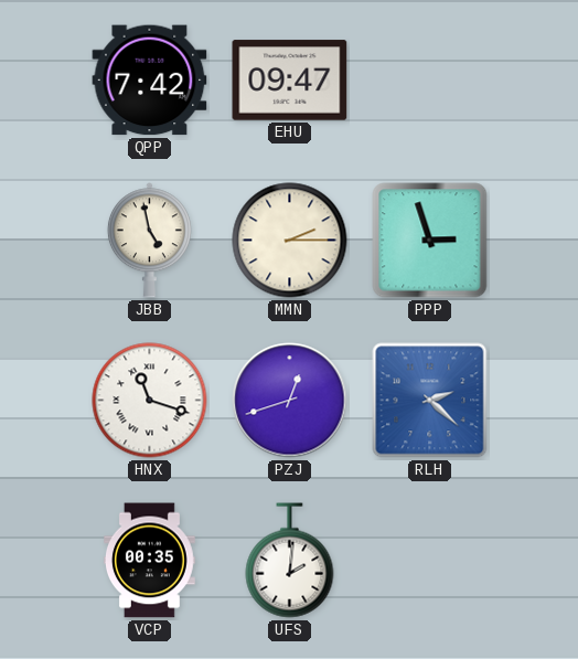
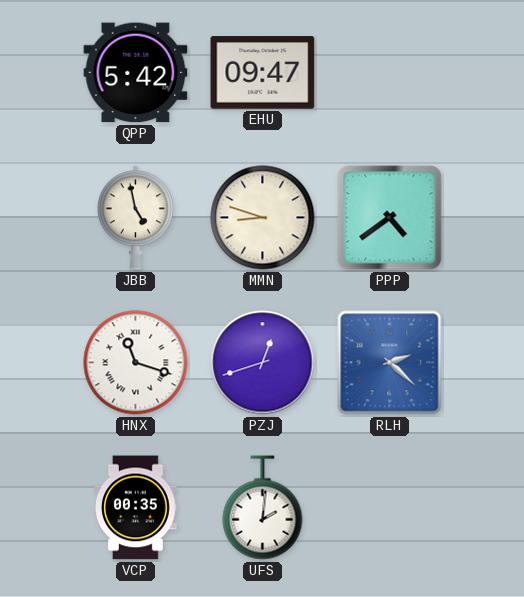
QPP: 7:42 -> 5:42
MMN: 2:15 -> 8:48
PPP: 2:57 -> 4:39
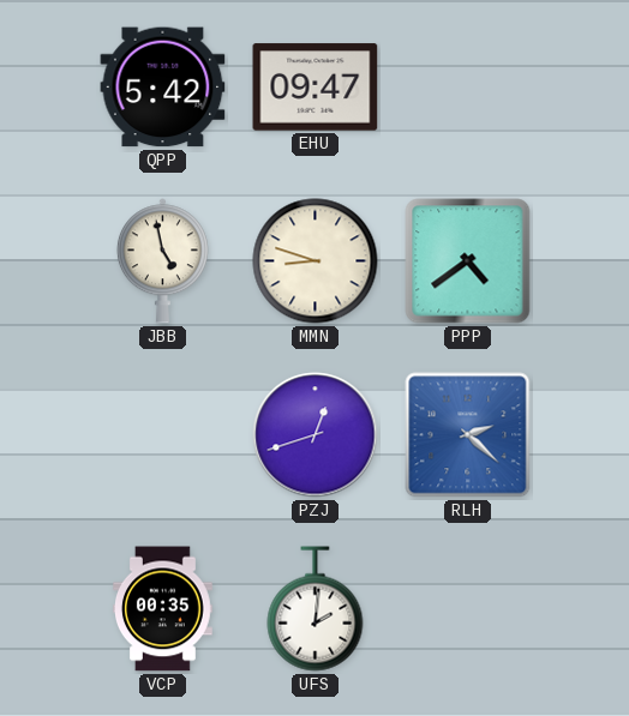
HNX: 11:18 -> none
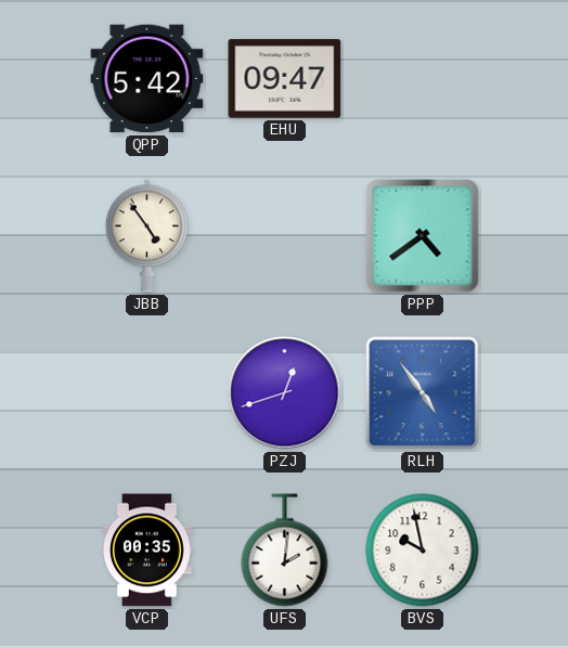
JBB: 4:58 -> 4:54
MMN: 8:48 -> none
RLH: 2:22 -> 4:54
BVS: none -> 9:58
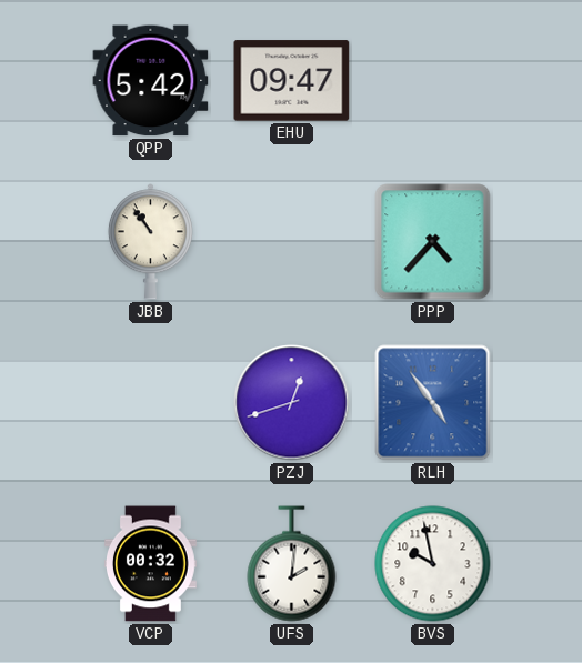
JBB: 4:54 -> 10:54
PPP: 4:39 -> 4:37
VCP: 00:35 -> 00:32
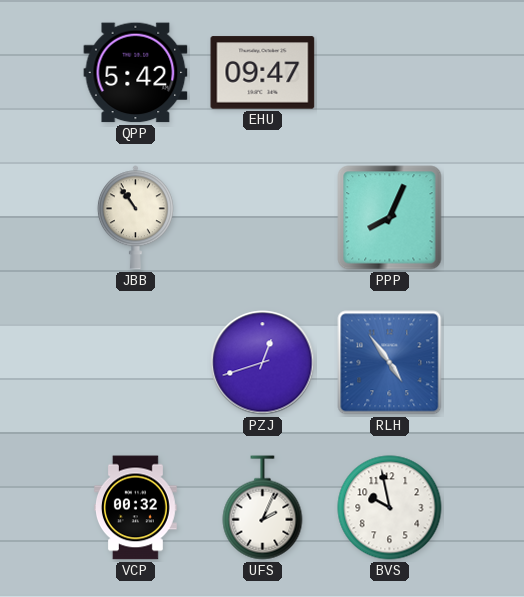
PPP: 4:37 -> 8:04
UFS: 2:01 -> 2:04
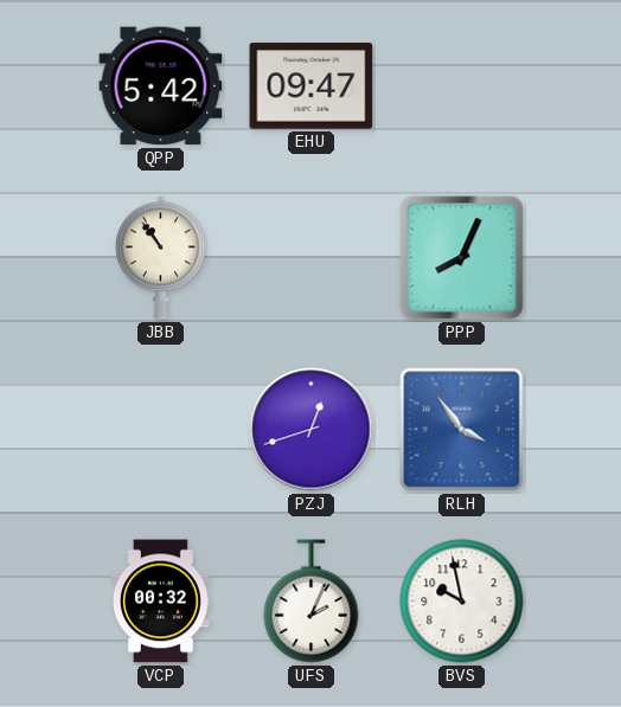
RLH: 4:54 -> 3:54
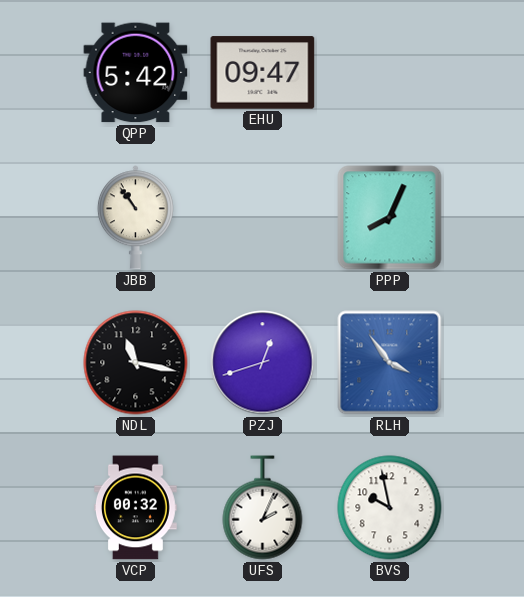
NDL: none -> 11:17
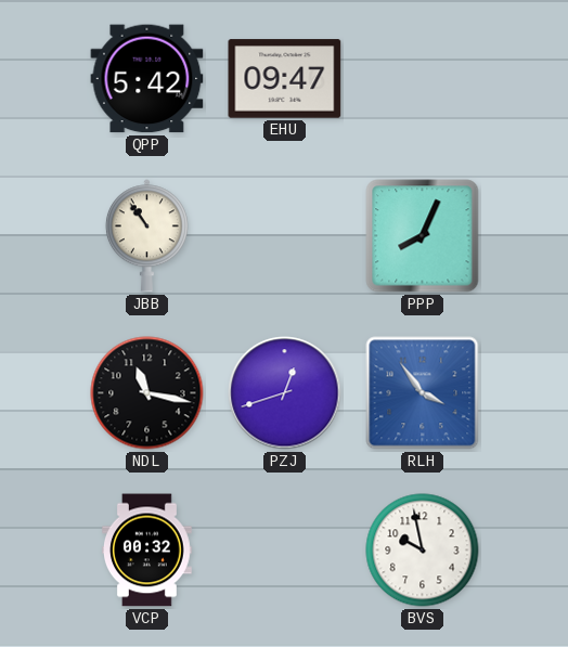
UFS: 2:04 -> none
